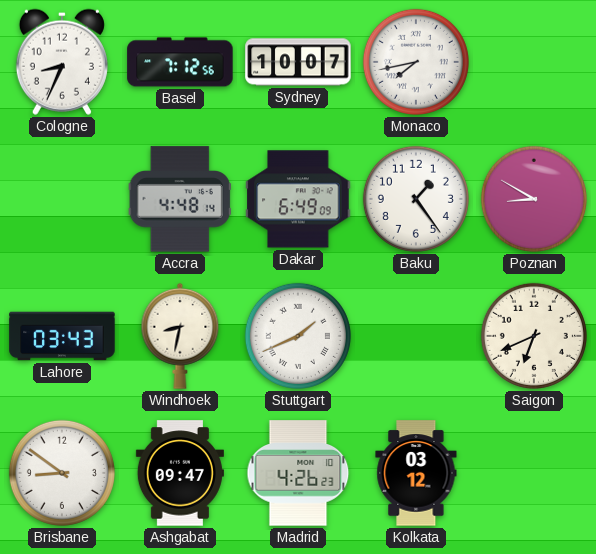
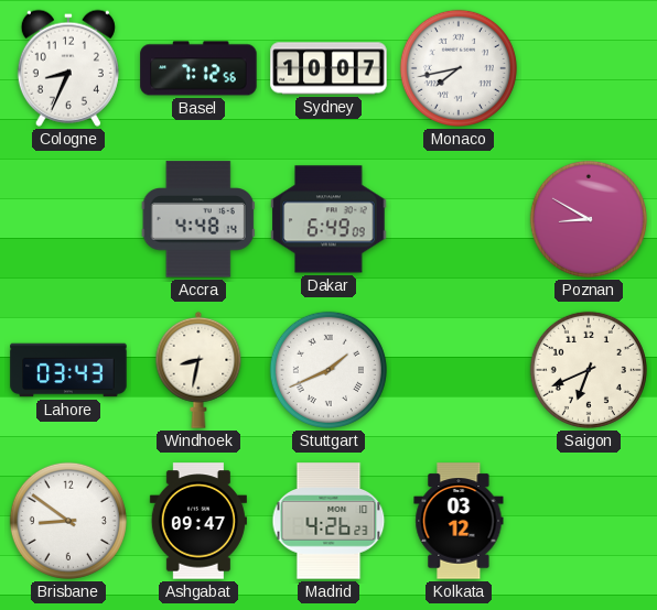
Baku: 1:24 -> none
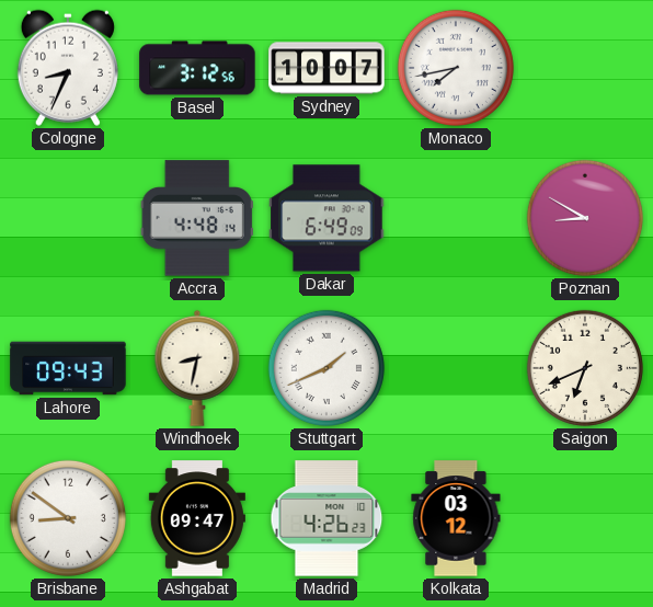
Basel: 7:12 -> 3:12
Lahore: 03:43 -> 09:43
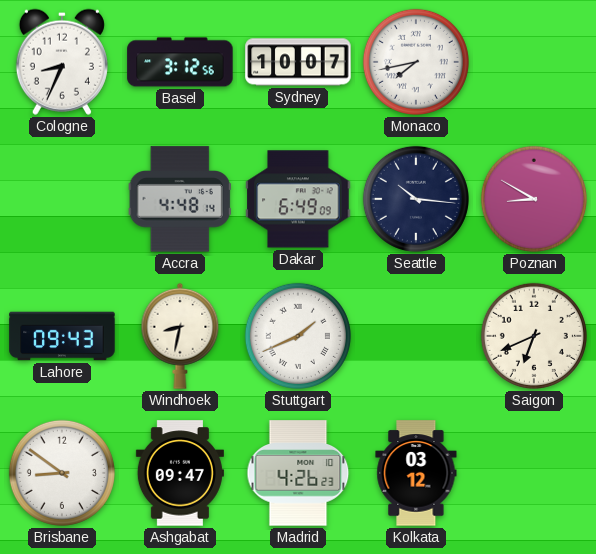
Seattle: none -> 10:16
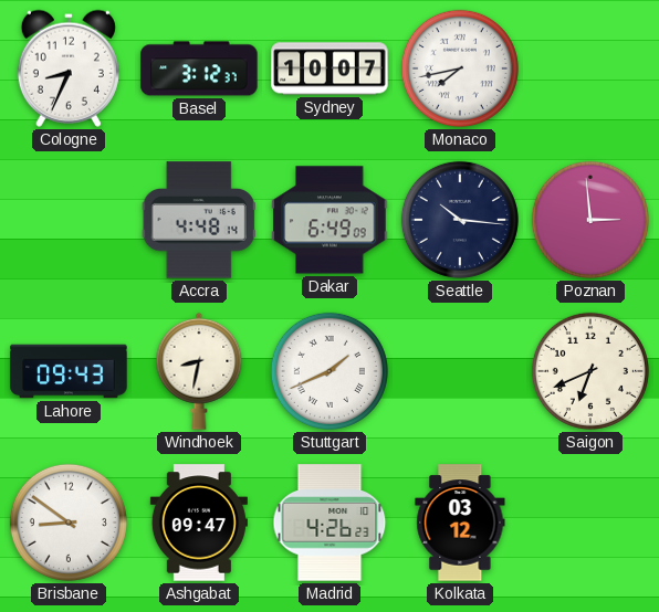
Basel: 3:12:56 -> 3:12:37
Poznan: 8:50 -> 2:59
